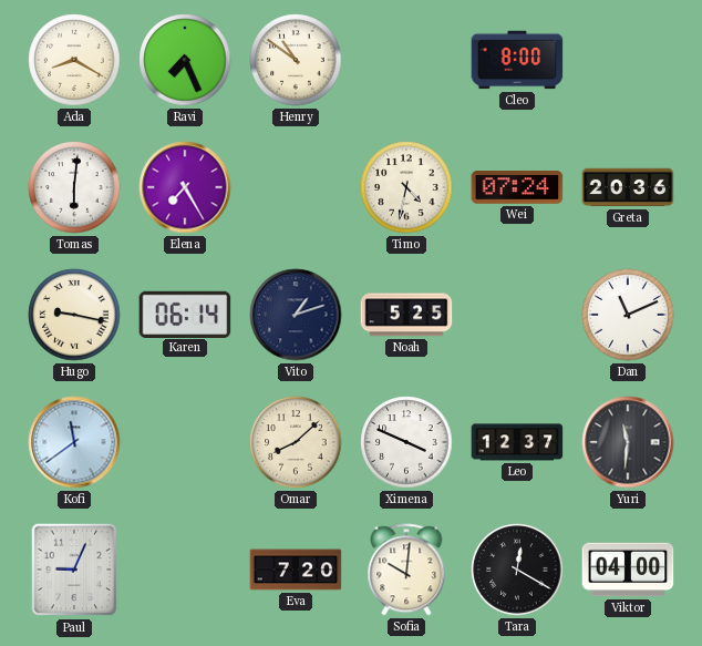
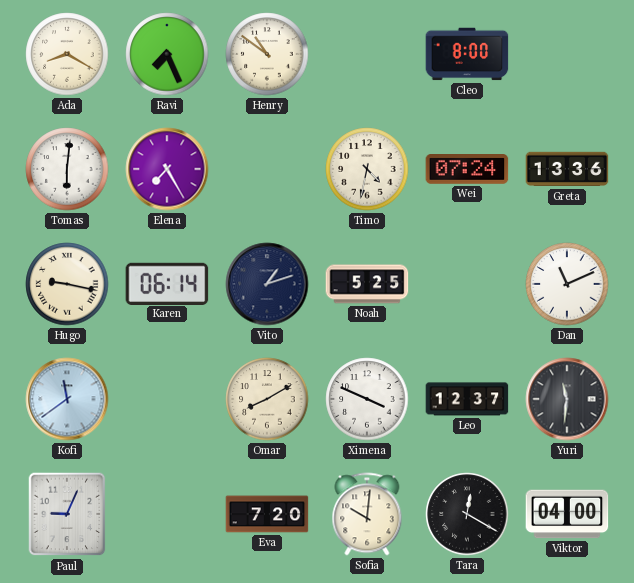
Greta: 20:36 -> 13:36
Omar: 8:08 -> 8:10
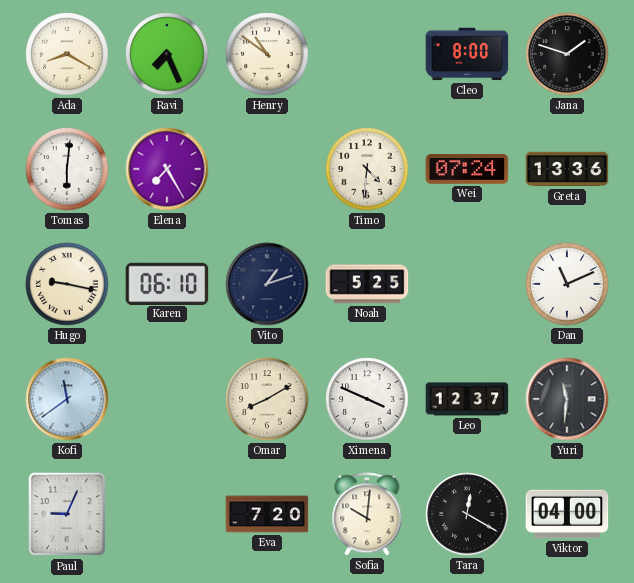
Jana: none -> 1:48
Timo: 4:32 -> 4:31
Karen: 06:14 -> 06:10
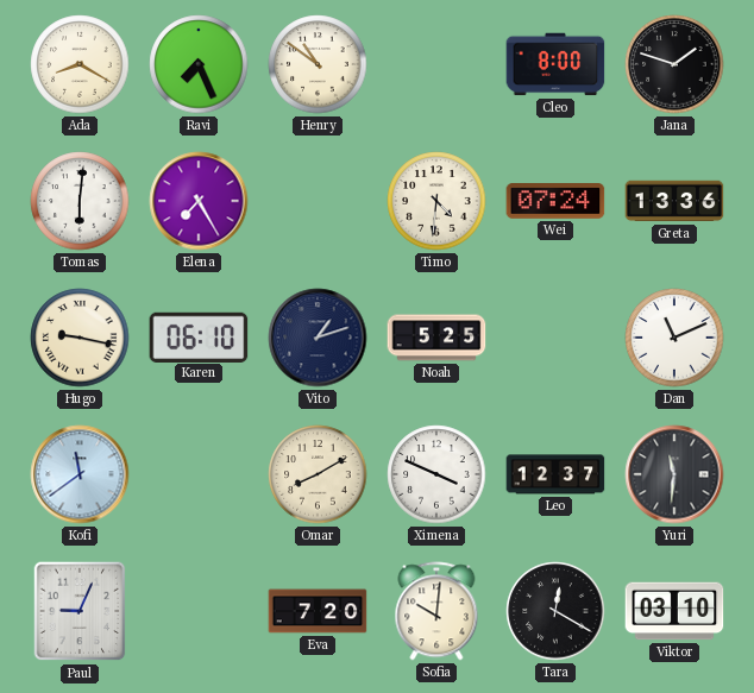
Viktor: 04:00 -> 03:10
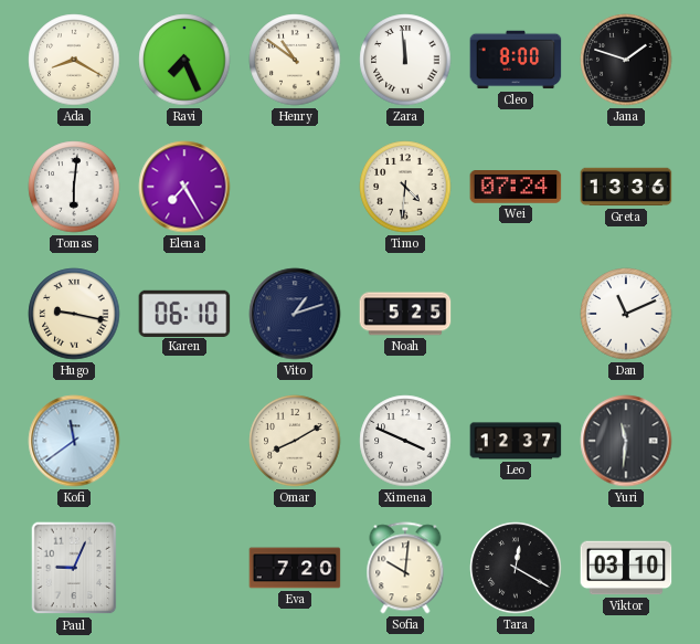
Zara: none -> 11:59
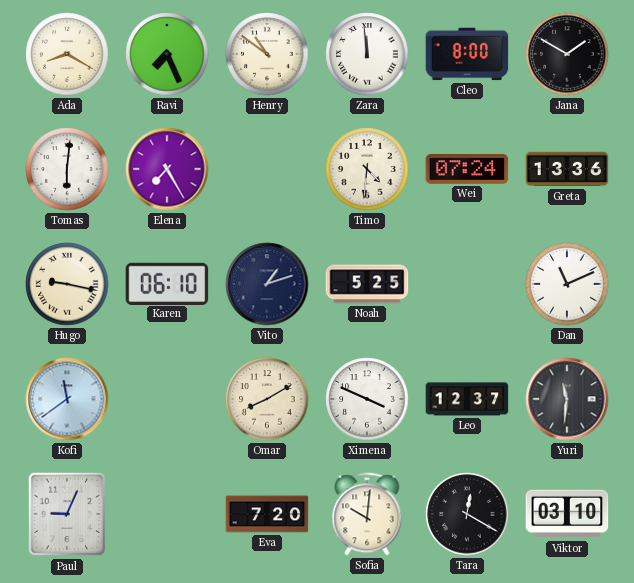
Jana: 1:48 -> 1:50
